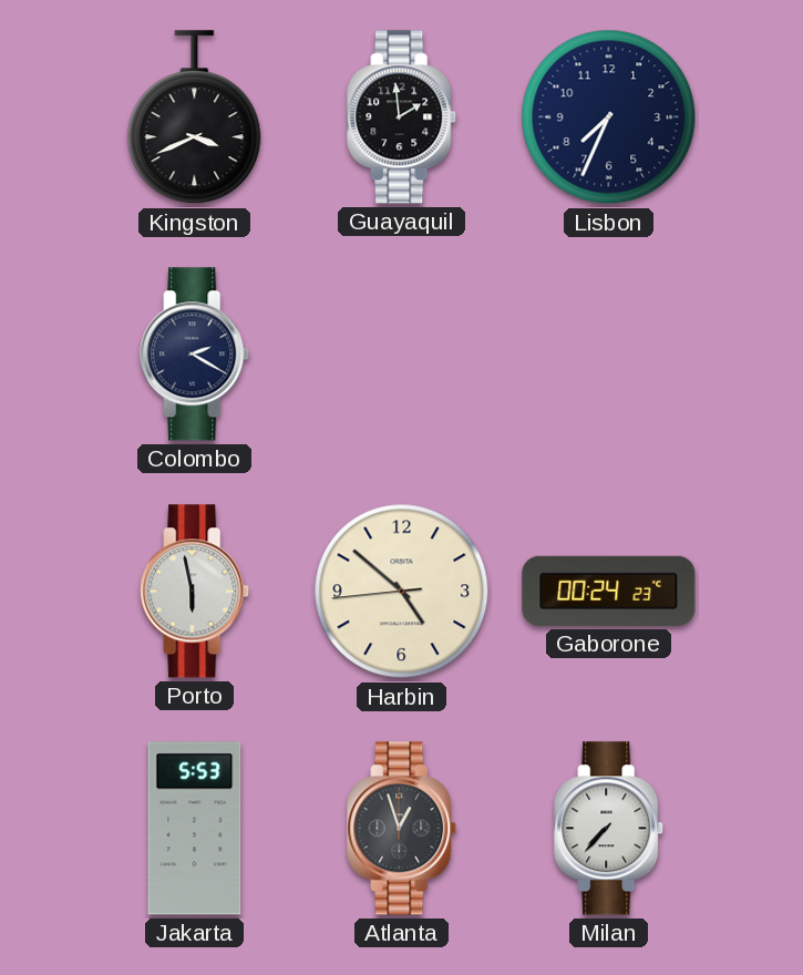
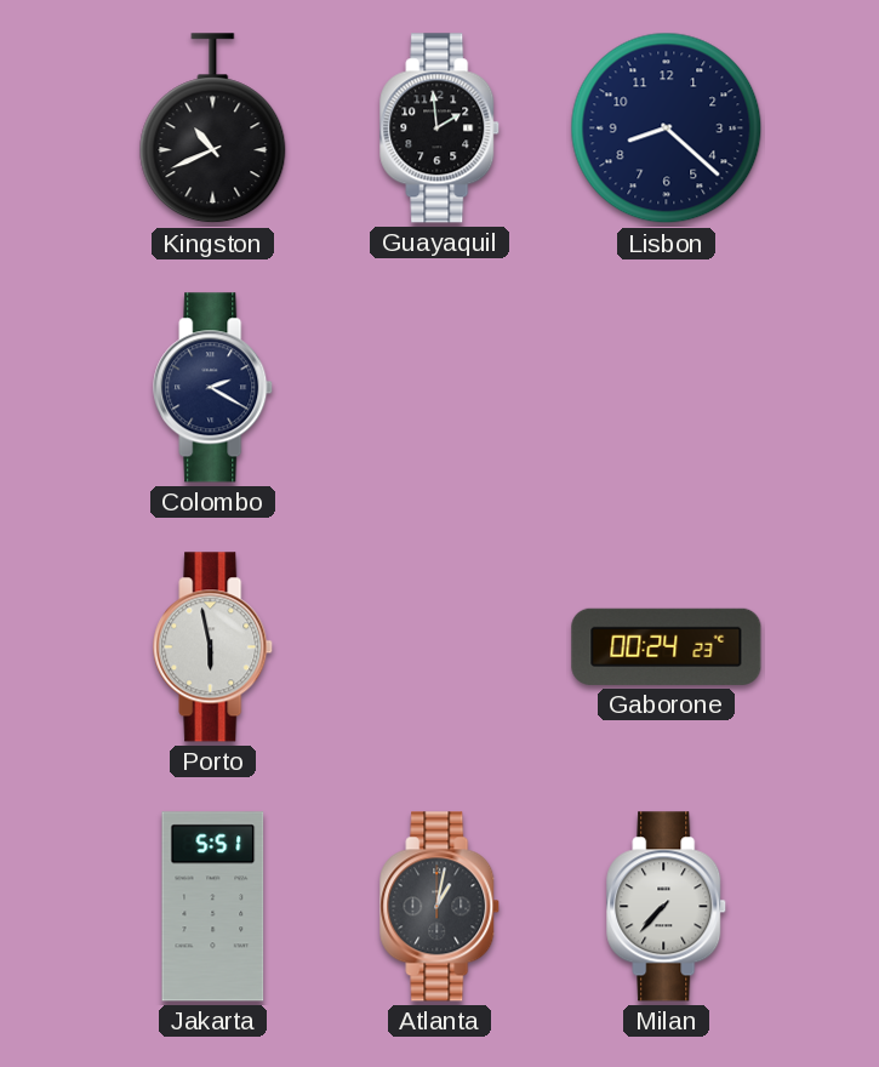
Kingston: 3:41 -> 10:41
Lisbon: 7:34 -> 8:22
Harbin: 4:51 -> none
Jakarta: 5:53 -> 5:51
Atlanta: 12:57 -> 1:02
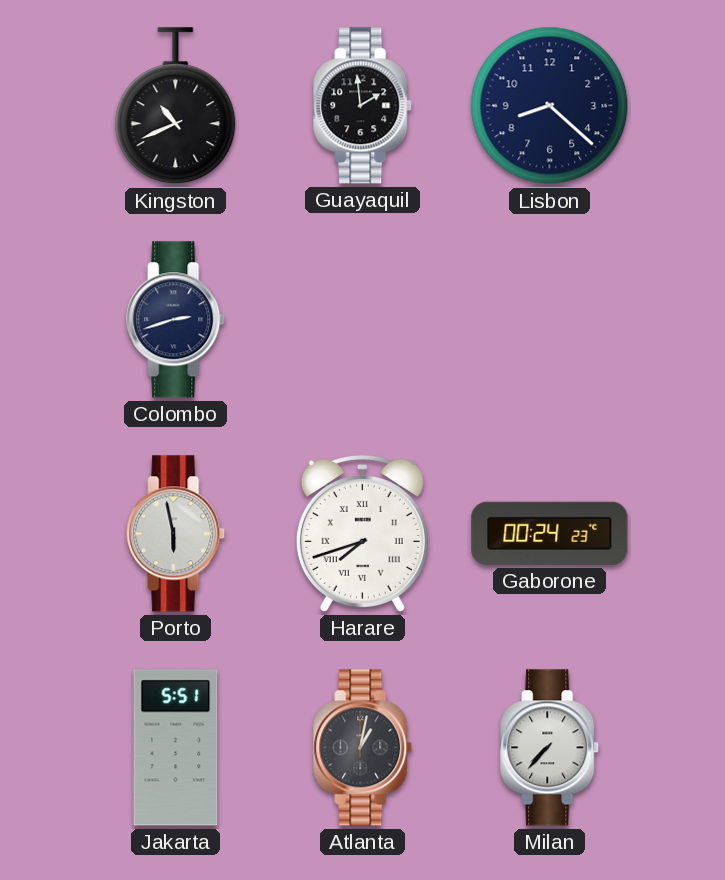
Colombo: 2:20 -> 2:42
Harare: none -> 7:42
